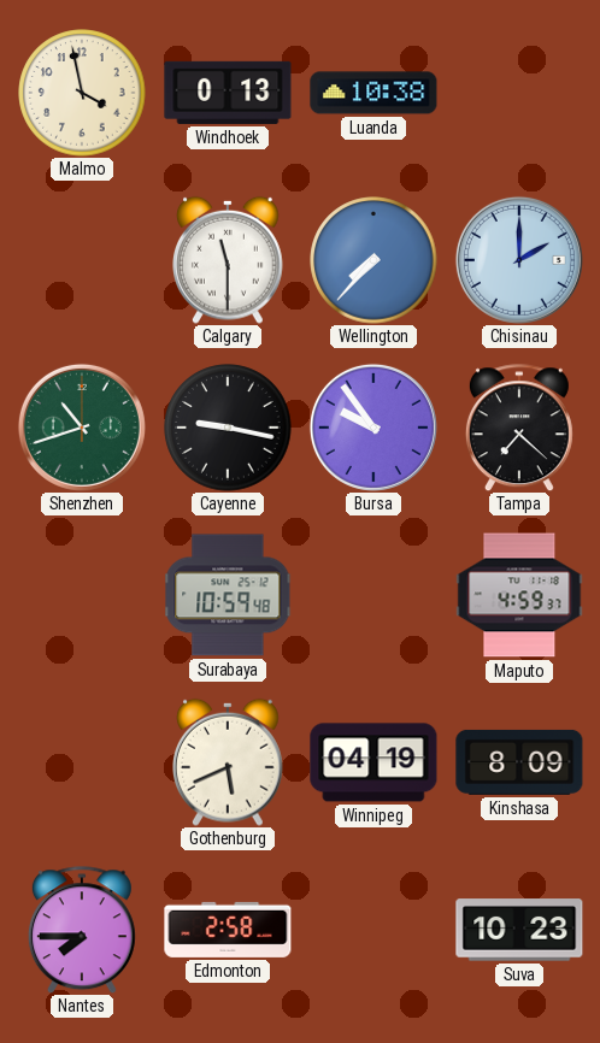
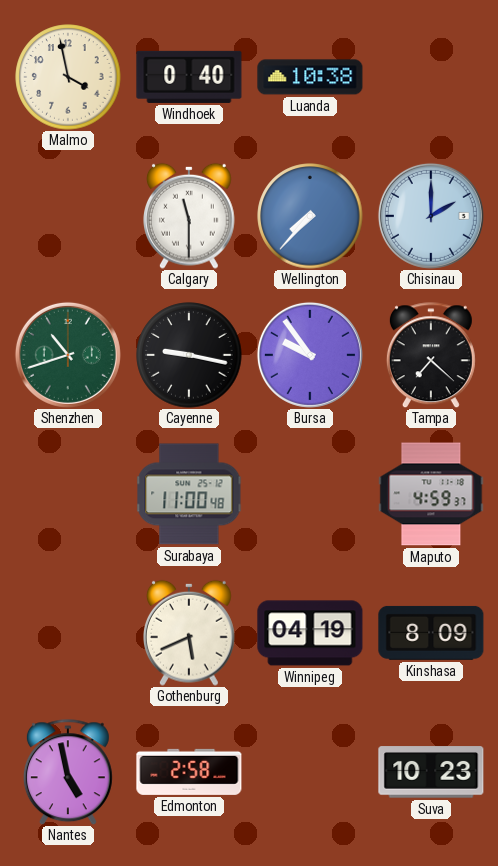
Windhoek: 0:13 -> 0:40
Surabaya: 10:59 -> 11:00
Nantes: 7:45 -> 4:58
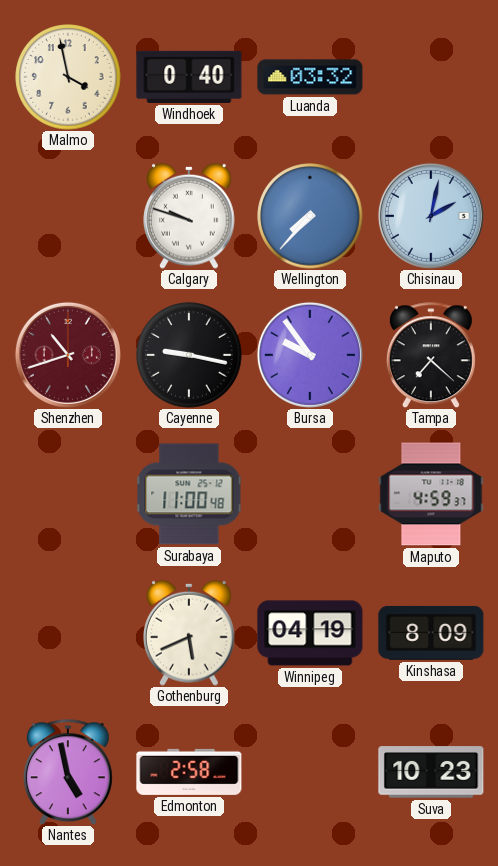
Luanda: 10:38 -> 03:32
Calgary: 11:30 -> 9:48
Chisinau: 2:00 -> 2:02
Shenzhen dial: green -> burgundy
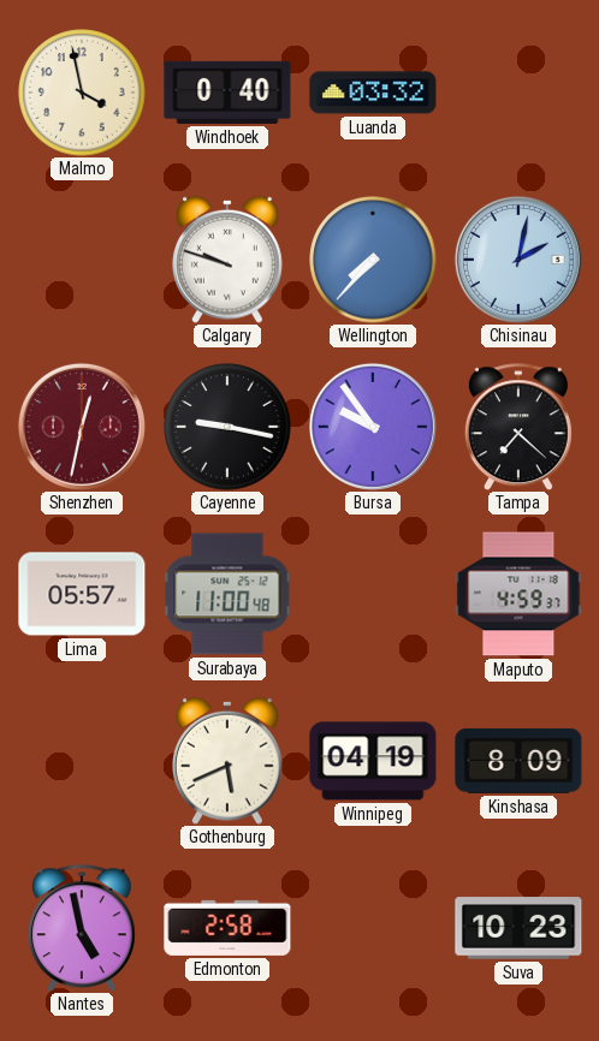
Shenzhen: 10:42 -> 12:32
Lima: none -> 05:57
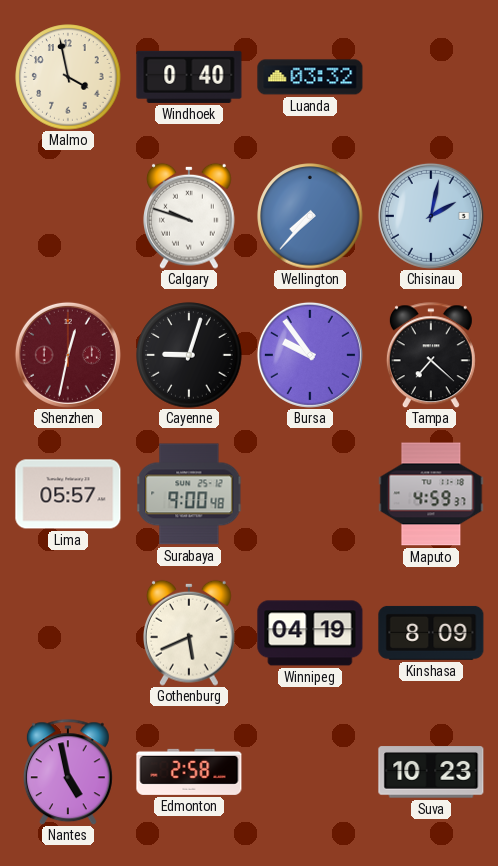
Cayenne: 9:17 -> 9:03
Surabaya: 11:00 -> 9:00
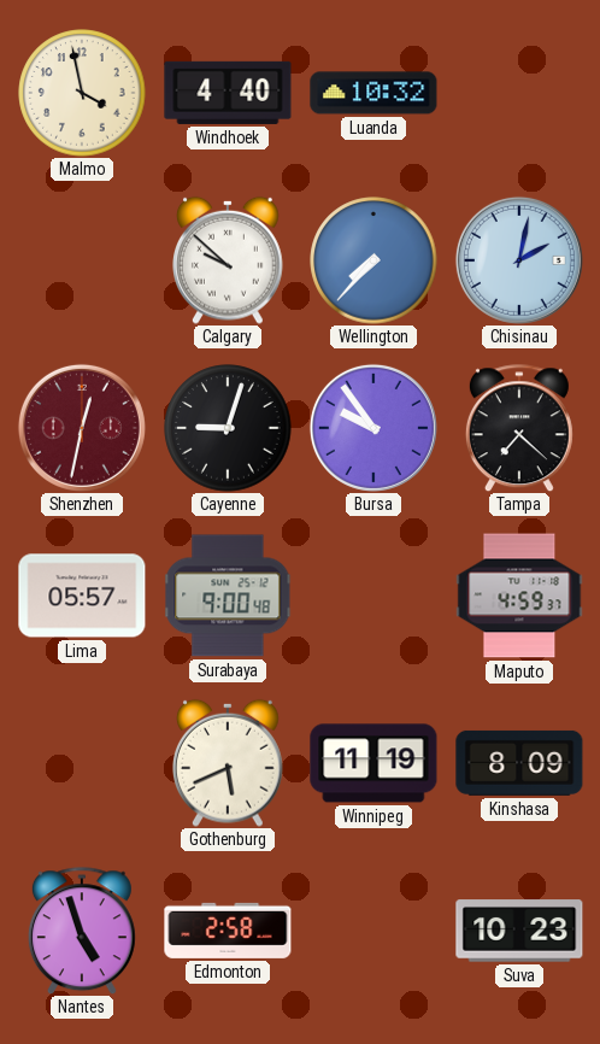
Windhoek: 0:40 -> 4:40
Luanda: 03:32 -> 10:32
Calgary: 9:48 -> 9:52
Winnipeg: 04:19 -> 11:19
Nantes: 4:58 -> 4:57
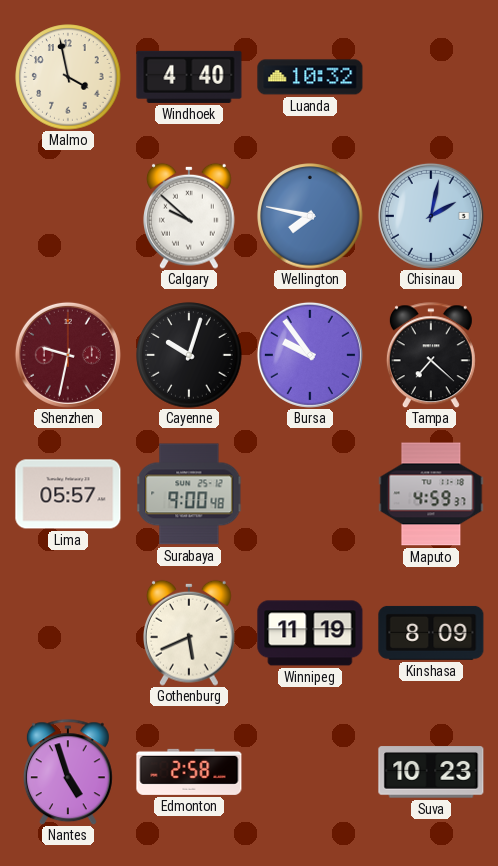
Wellington: 7:37 -> 7:47
Shenzhen: 12:32 -> 9:32
Cayenne: 9:03 -> 10:03
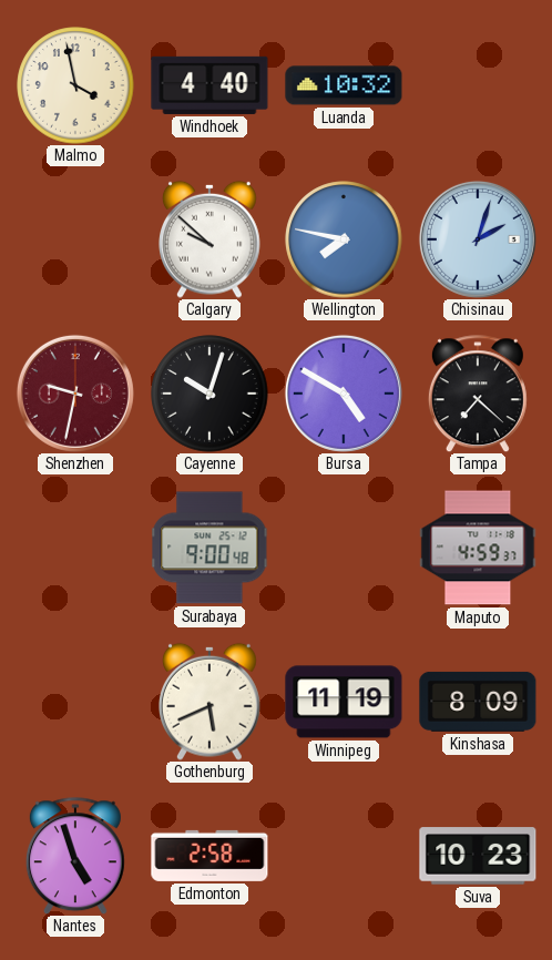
Chisinau: 2:02 -> 2:03
Bursa: 9:54 -> 4:50
Lima: 05:57 -> none
